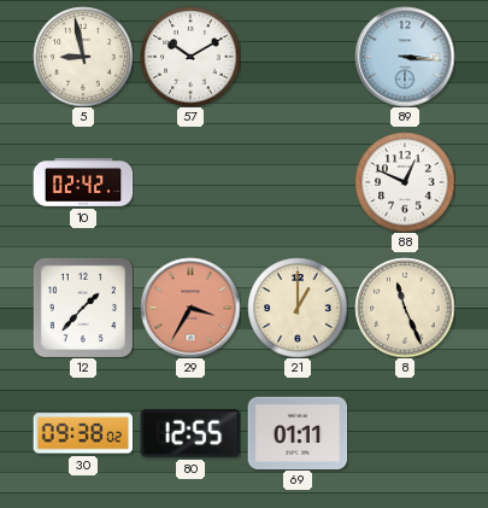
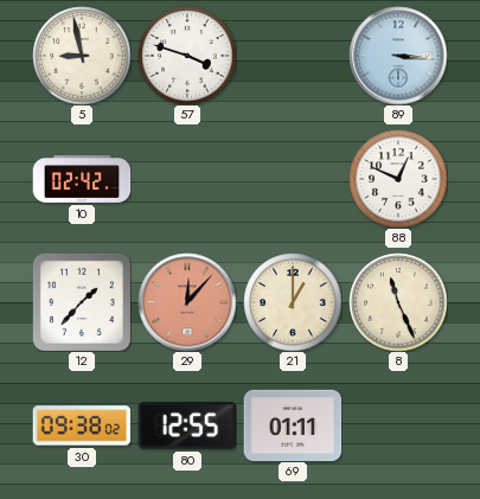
57: 10:10 -> 3:48
29: 3:35 -> 12:07
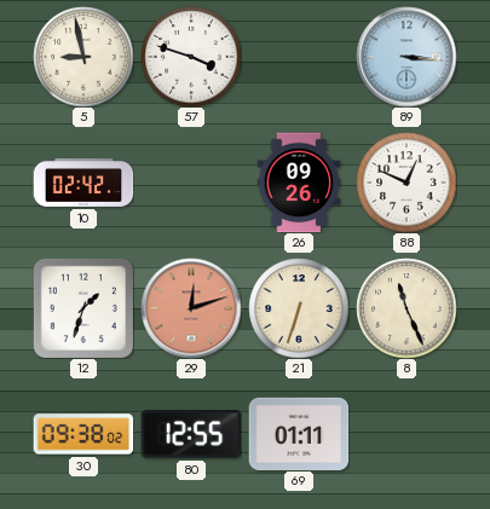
26: none -> 09:26
12: 1:37 -> 1:33
29: 12:07 -> 12:12
21: 1:00 -> 6:33
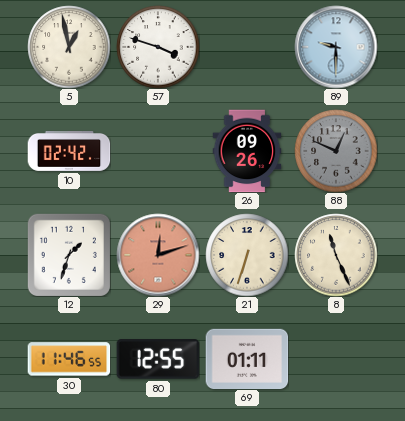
5: 8:58 -> 12:58
89: 3:16 -> 9:30
88 dial: white -> grey
30: 09:38 -> 11:46
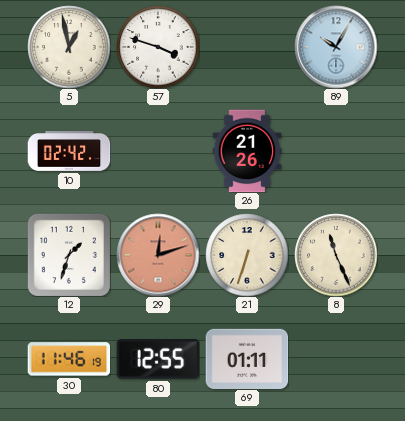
89: 9:30 -> 10:05
26: 09:26 -> 21:26
88: 12:49 -> none
30: 11:46:55 -> 11:46:19
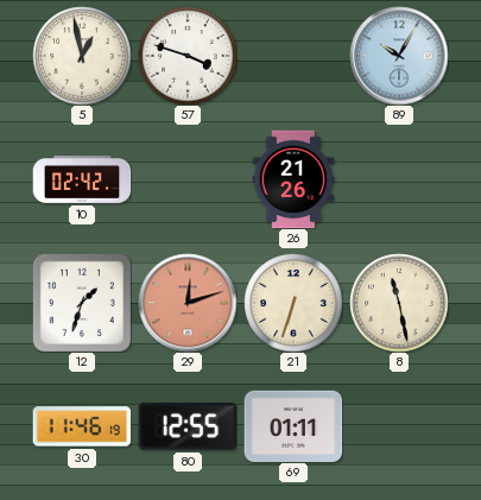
8: 11:26 -> 11:28
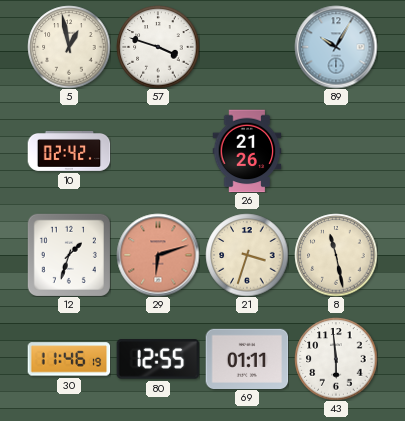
29: 12:12 -> 6:12
21: 6:33 -> 3:33
43: none -> 5:59
